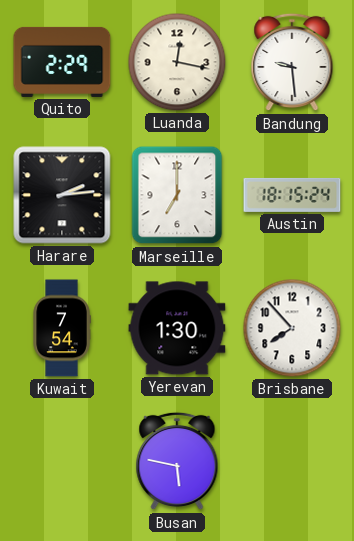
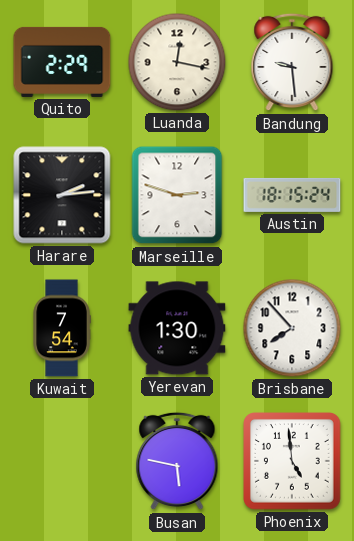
Marseille: 7:00 -> 2:48
Phoenix: none -> 4:59
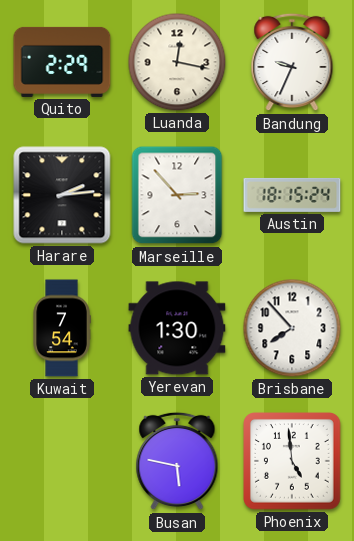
Bandung: 9:29 -> 9:34
Marseille: 2:48 -> 2:53
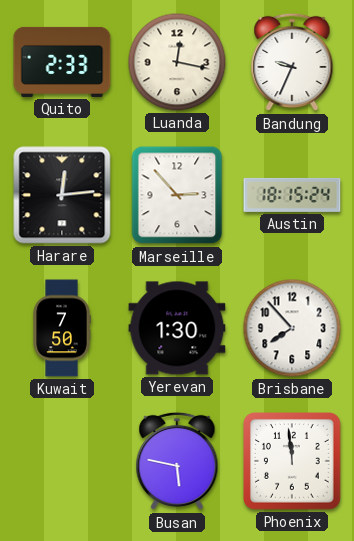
Quito: 2:29 -> 2:33
Harare: 2:14 -> 12:14
Kuwait: 7:54 -> 7:50
Phoenix: 4:59 -> 11:59
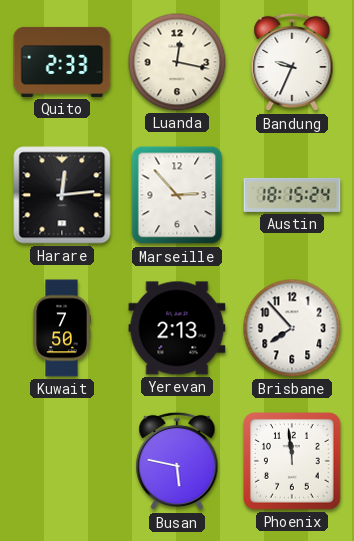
Yerevan: 1:30 -> 2:13
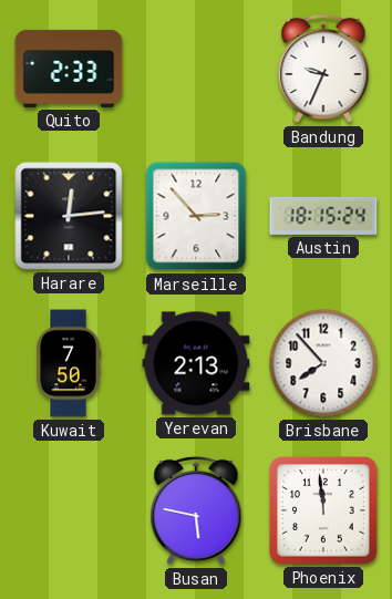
Luanda: 12:17 -> none
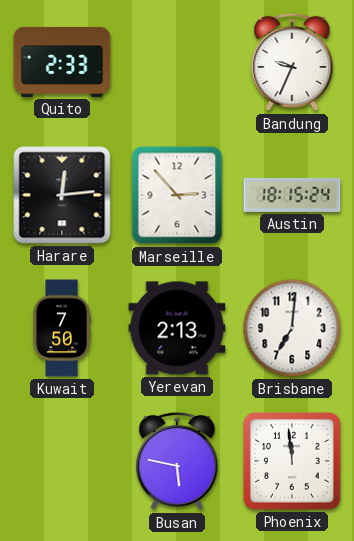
Brisbane: 7:53 -> 7:01
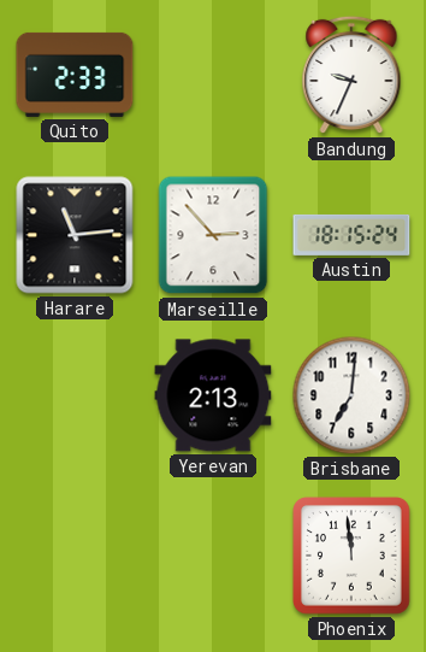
Harare: 12:14 -> 11:14
Kuwait: 7:50 -> none
Busan: 5:47 -> none
